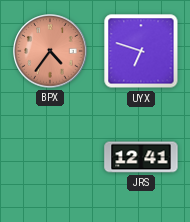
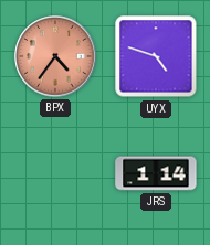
UYX: 6:48 -> 4:48
JRS: 12:41 -> 1:14
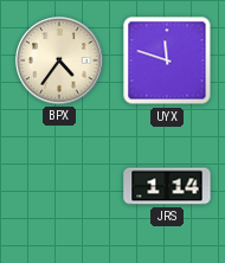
BPX dial: salmon -> cream
UYX: 4:48 -> 11:48
